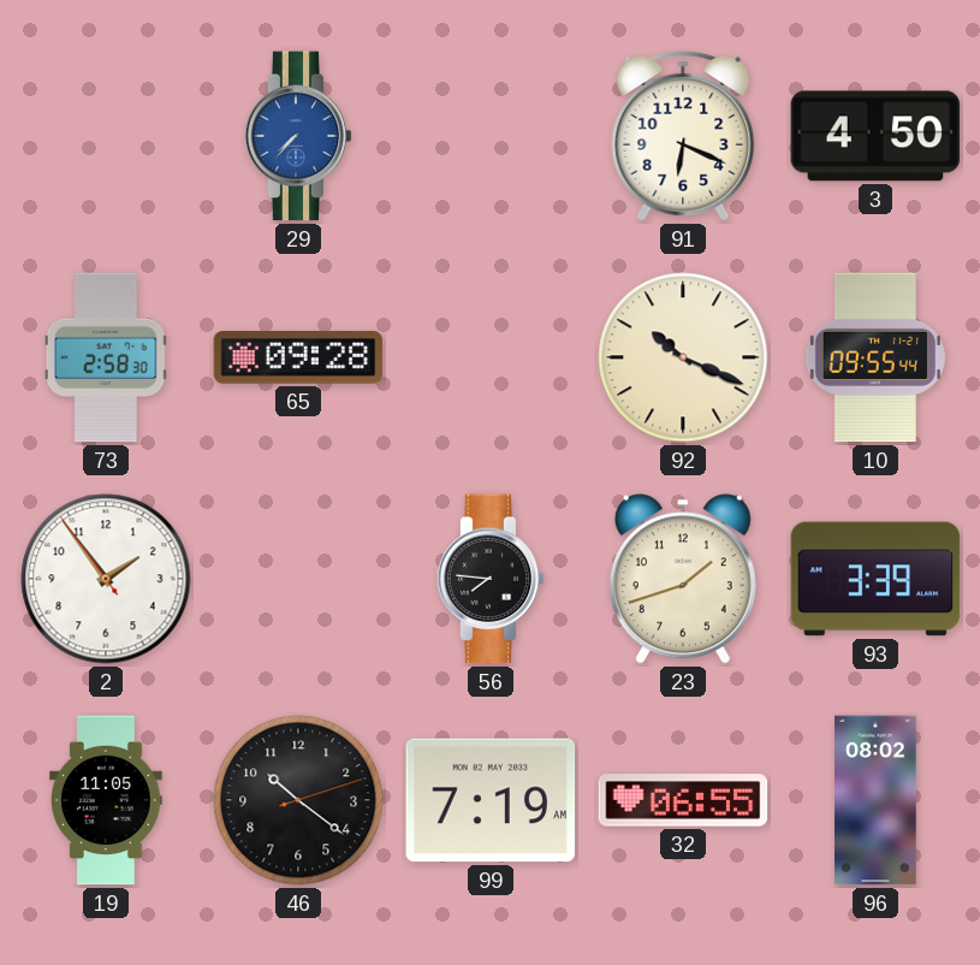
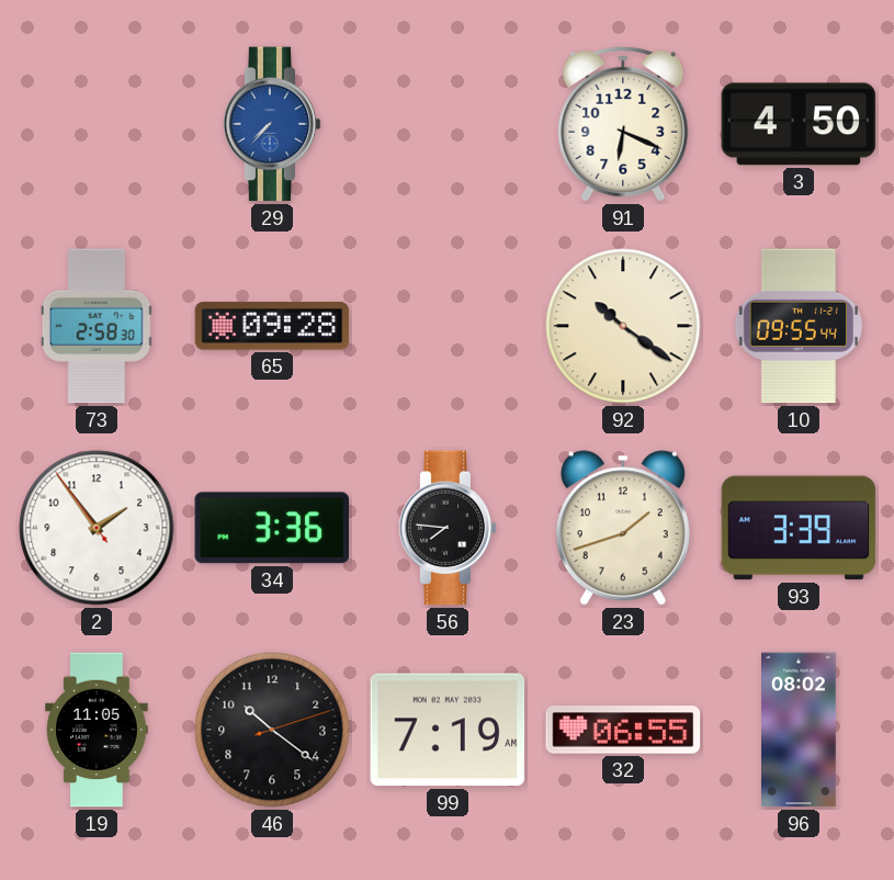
92: 10:19 -> 10:21
34: none -> 3:36
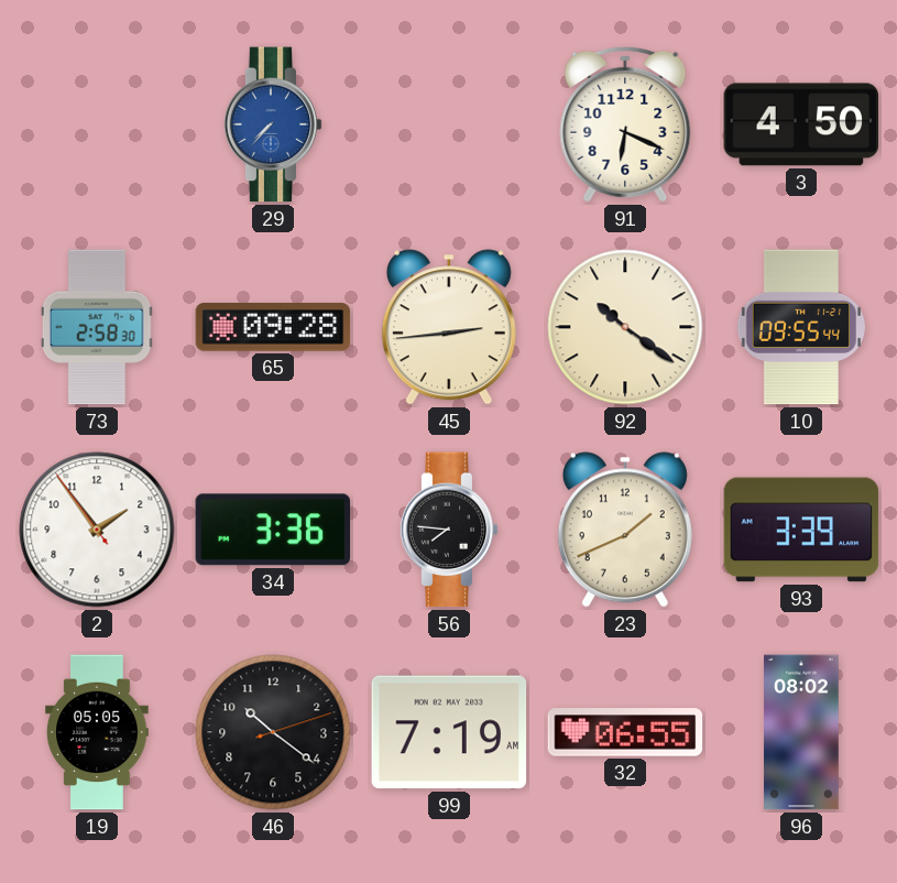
45: none -> 2:44
23: 1:42 -> 1:41
19: 11:05 -> 05:05
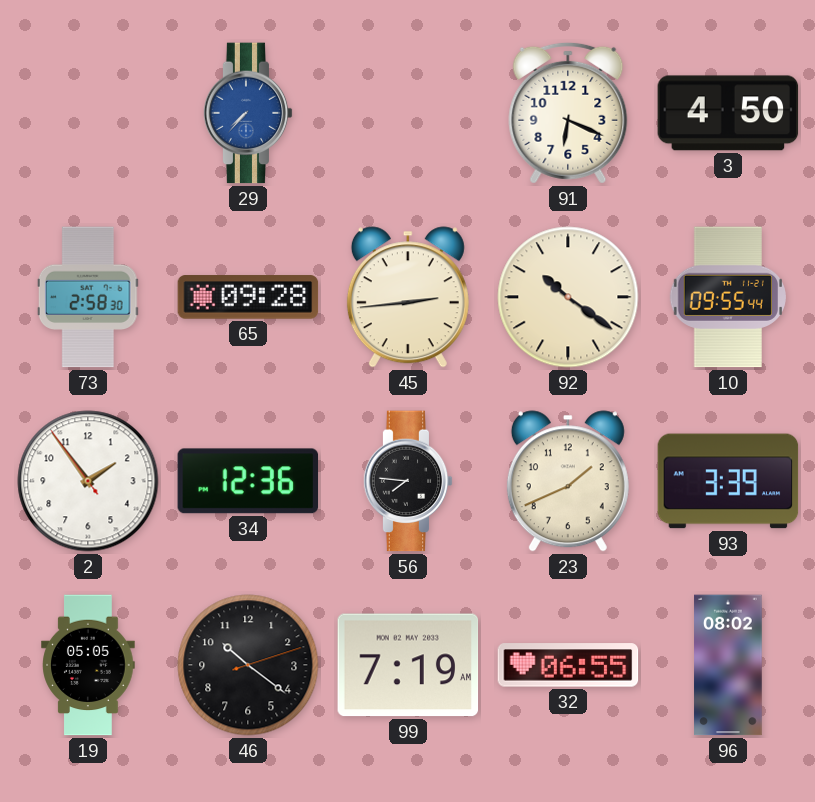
34: 3:36 -> 12:36
